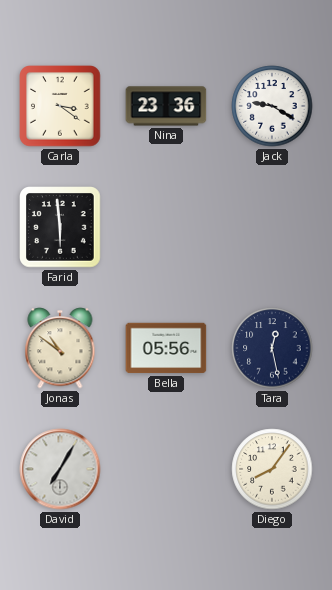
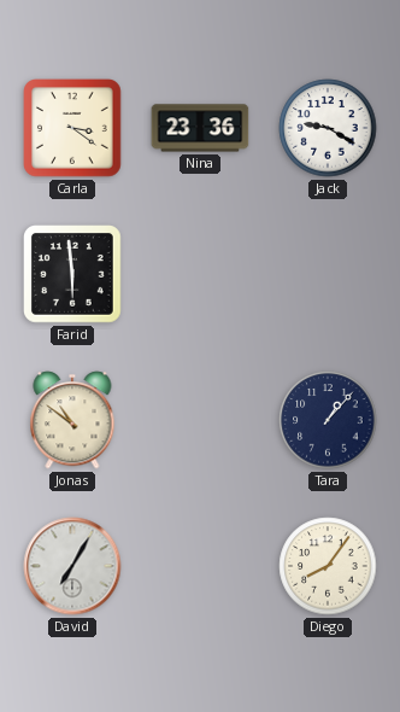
Bella: 05:56 -> none
Tara: 12:28 -> 1:07
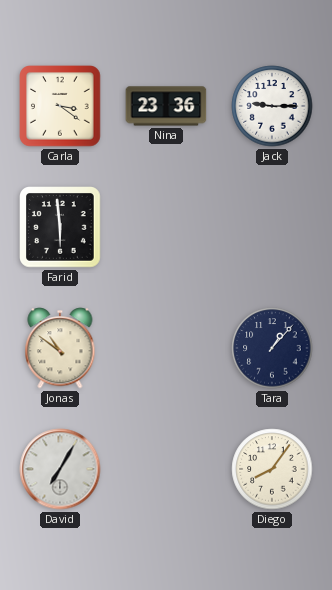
Jack: 9:20 -> 9:15
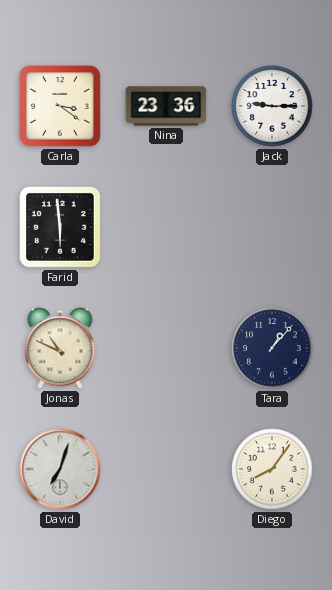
Jonas: 10:51 -> 10:49
David: 7:05 -> 7:03
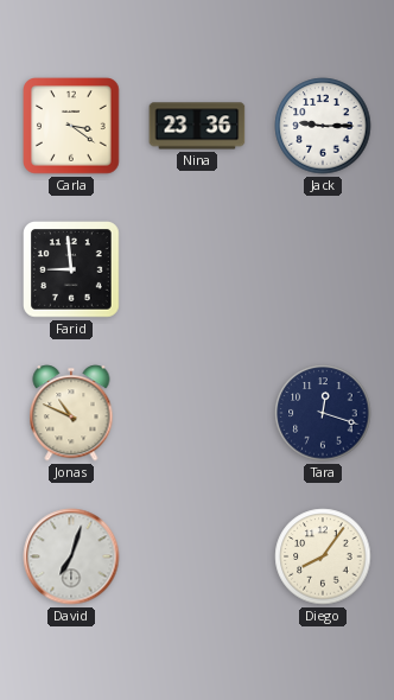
Farid: 5:59 -> 8:59
Tara: 1:07 -> 12:18
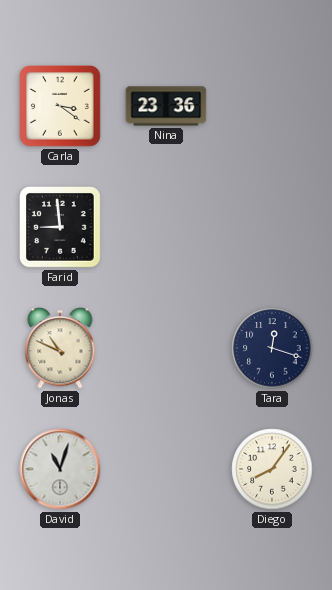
Jack: 9:15 -> none
David: 7:03 -> 11:03
